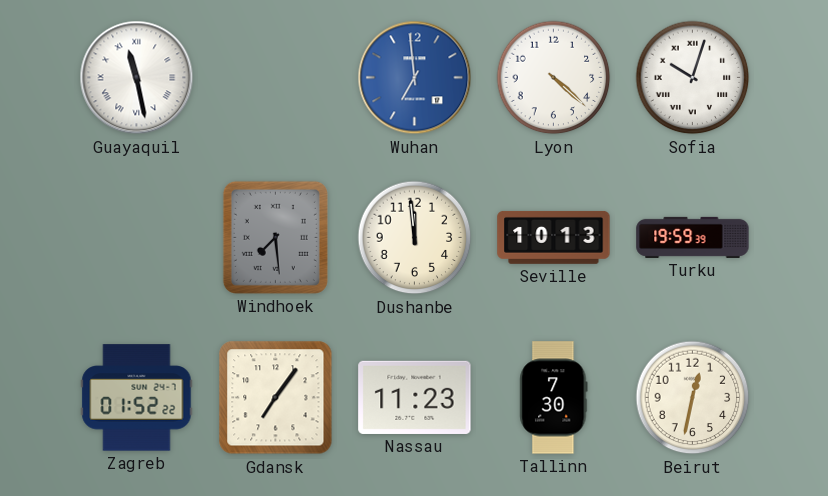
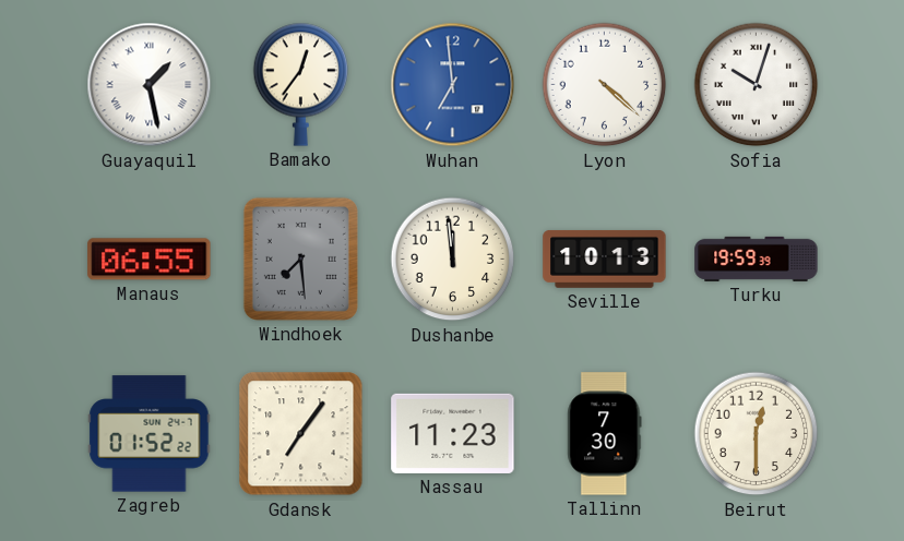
Guayaquil: 11:28 -> 1:28
Bamako: none -> 12:36
Manaus: none -> 06:55
Beirut: 12:32 -> 12:30
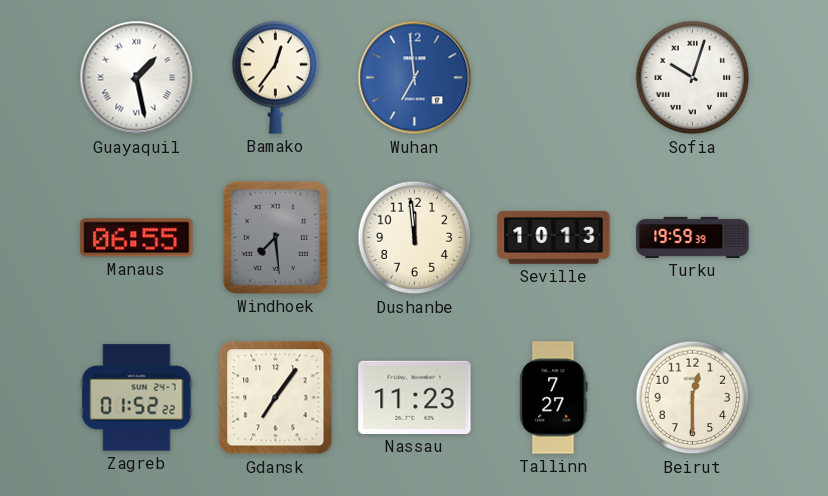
Lyon: 4:22 -> none
Tallinn: 7:30 -> 7:27
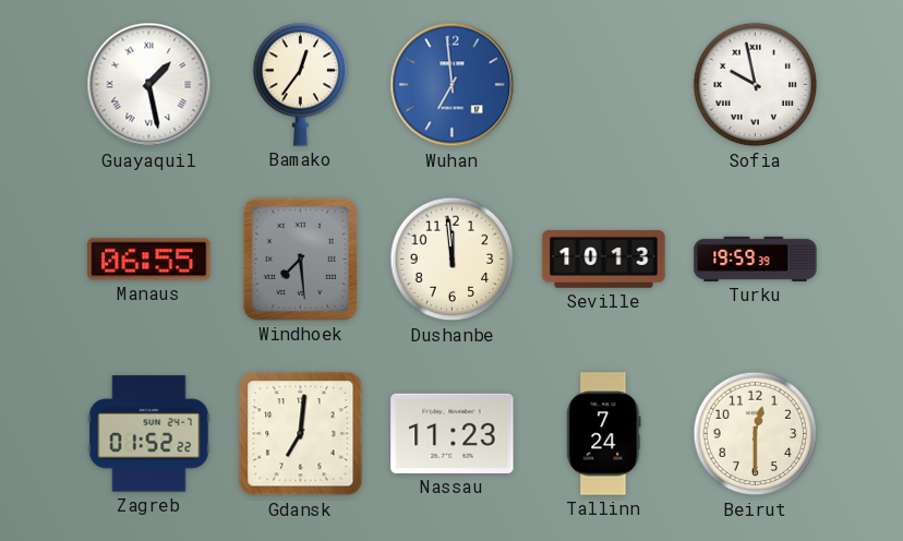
Sofia: 10:03 -> 9:58
Gdansk: 7:06 -> 7:01
Tallinn: 7:27 -> 7:24
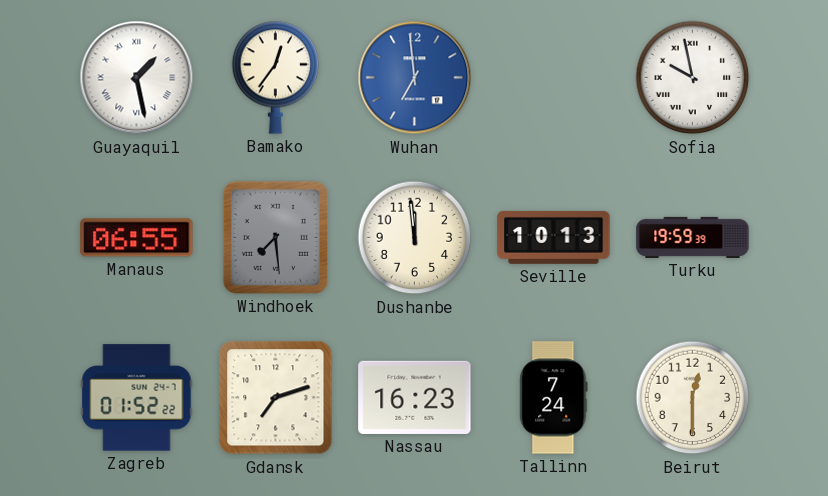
Gdansk: 7:01 -> 7:12
Nassau: 11:23 -> 16:23
